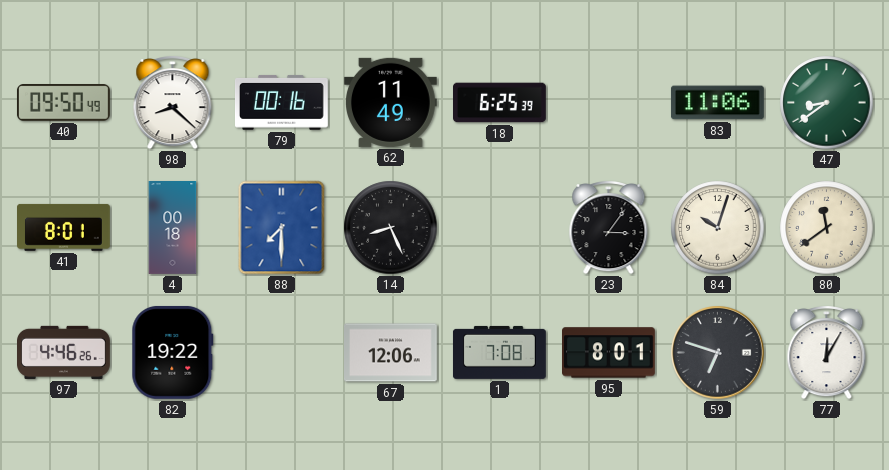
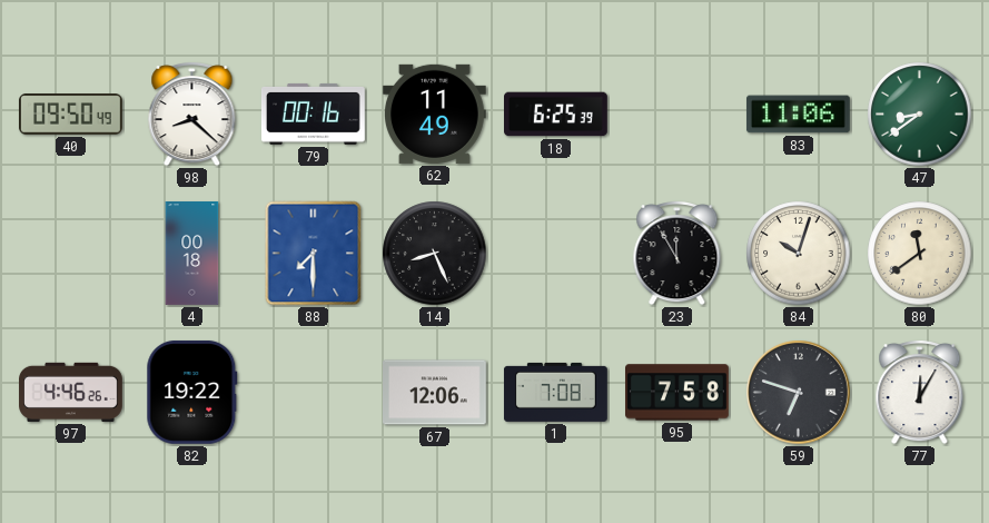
41: 8:01 -> none
23: 3:06 -> 11:55
95: 8:01 -> 7:58
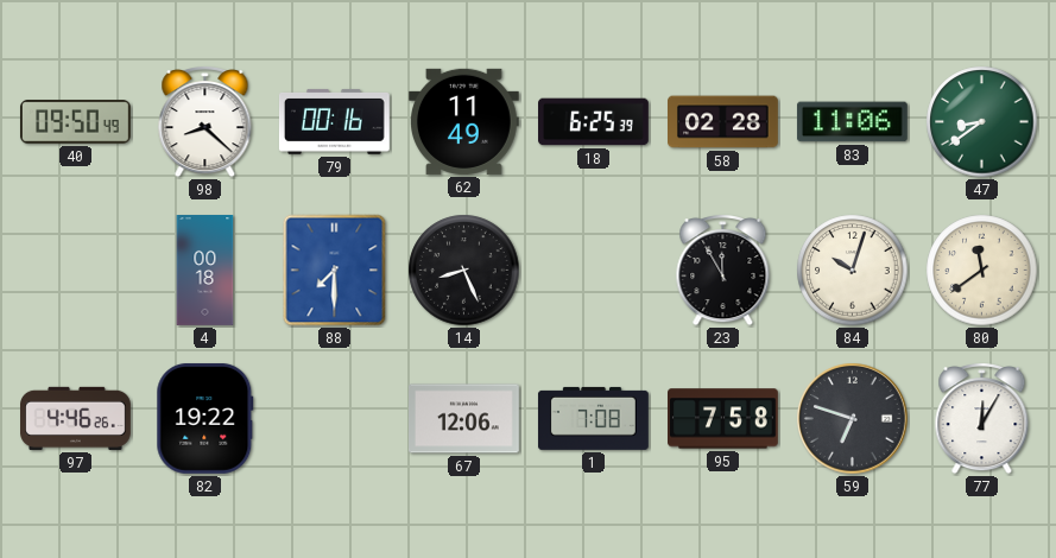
58: none -> 02:28
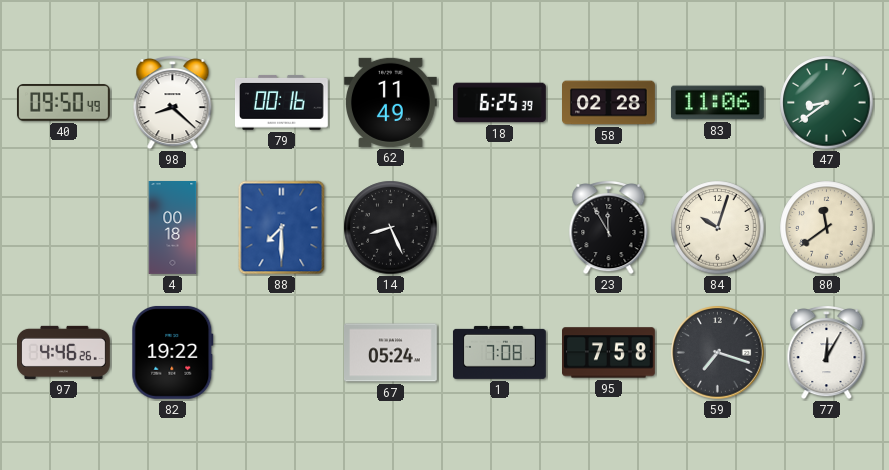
67: 12:06 -> 05:24
59: 6:48 -> 7:18
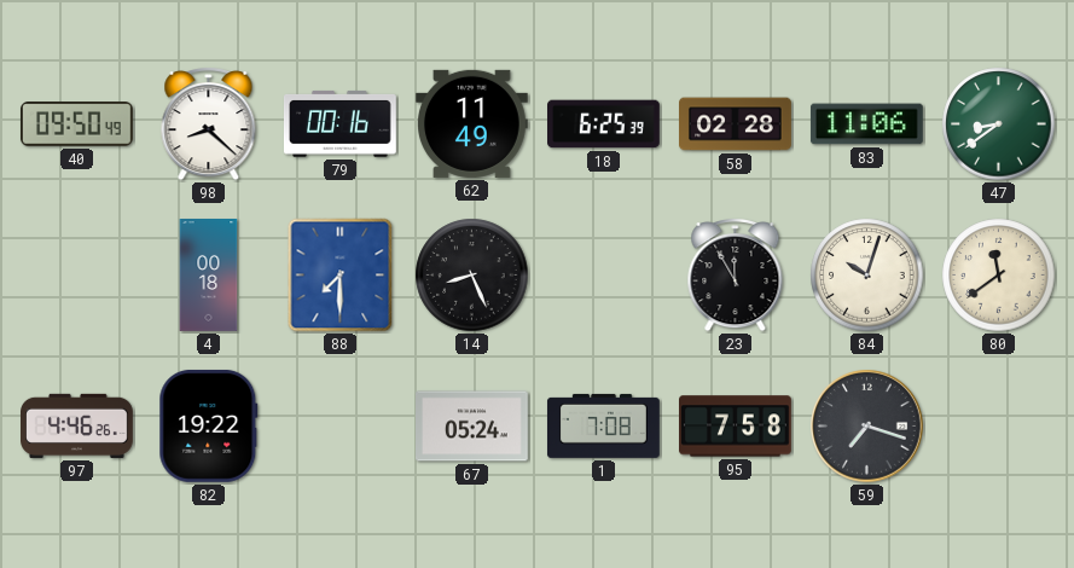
77: 12:05 -> none
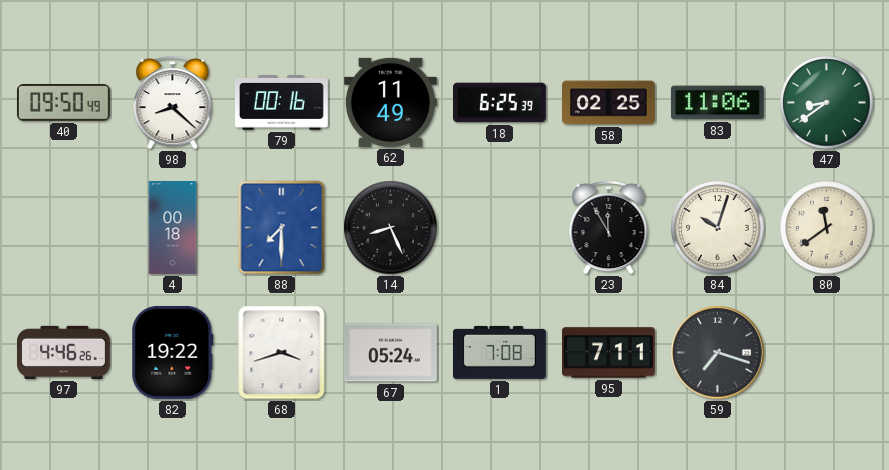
58: 02:28 -> 02:25
68: none -> 3:42
95: 7:58 -> 7:11
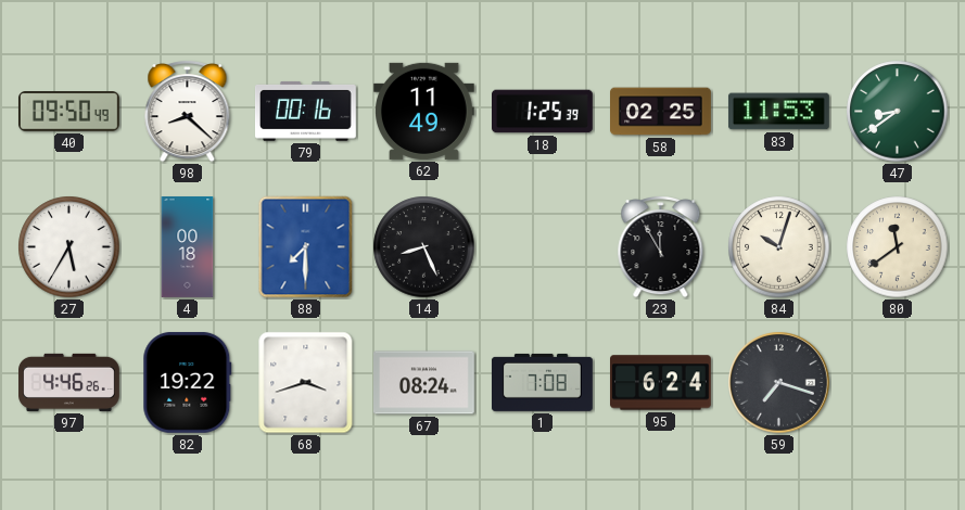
18: 6:25 -> 1:25
83: 11:06 -> 11:53
27: none -> 5:35
67: 05:24 -> 08:24
95: 7:11 -> 6:24
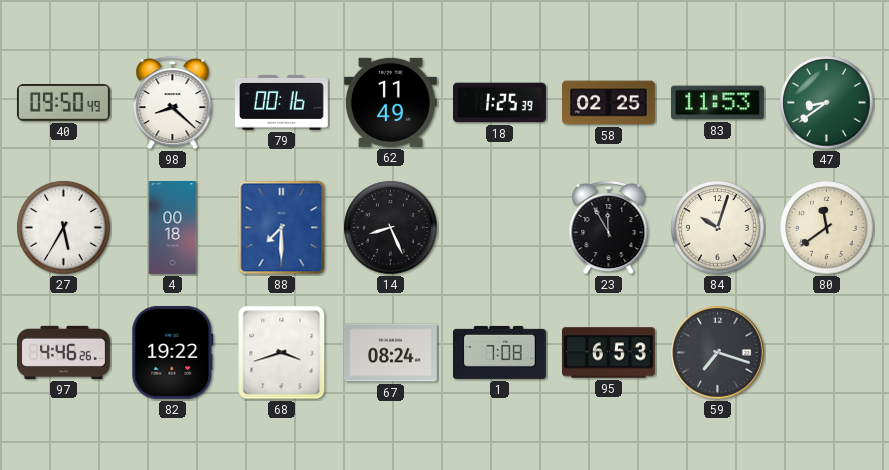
95: 6:24 -> 6:53
